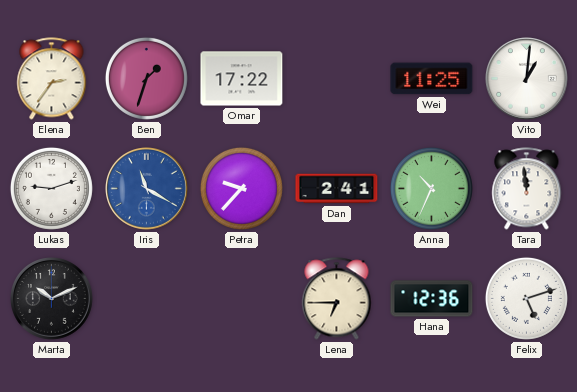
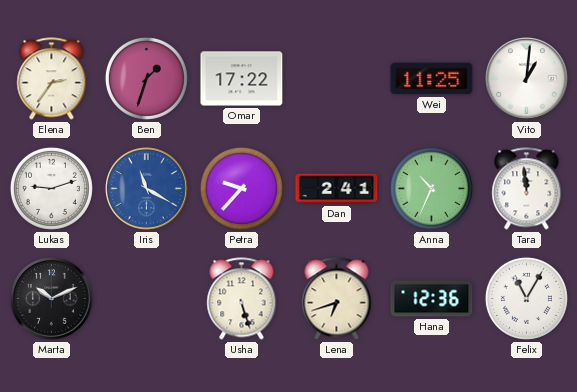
Usha: none -> 5:27
Lena: 6:45 -> 6:42
Felix: 5:12 -> 11:05
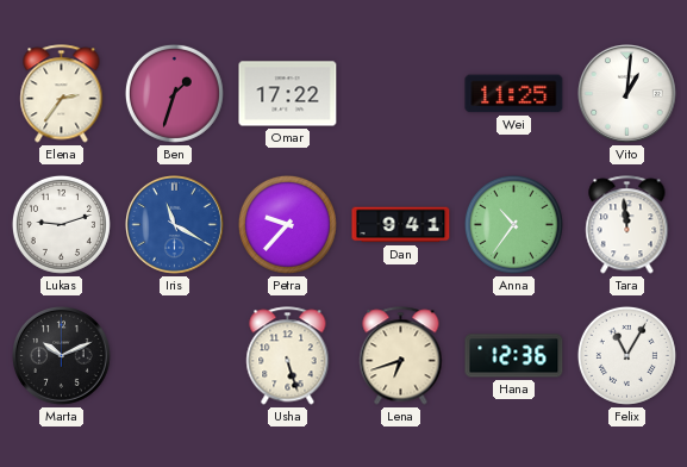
Dan: 2:41 -> 9:41
Anna: 10:34 -> 10:36
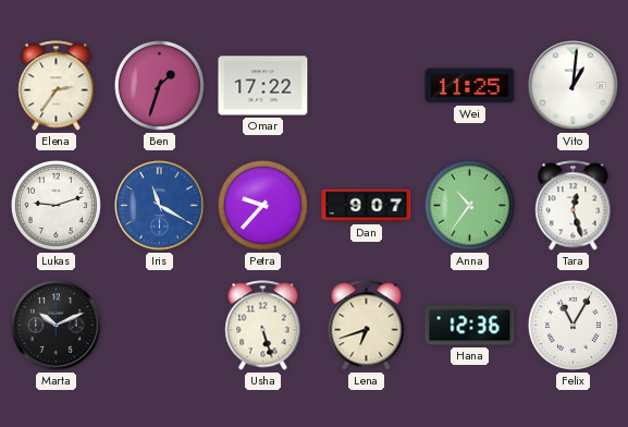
Dan: 9:41 -> 9:07
Tara: 11:59 -> 12:27
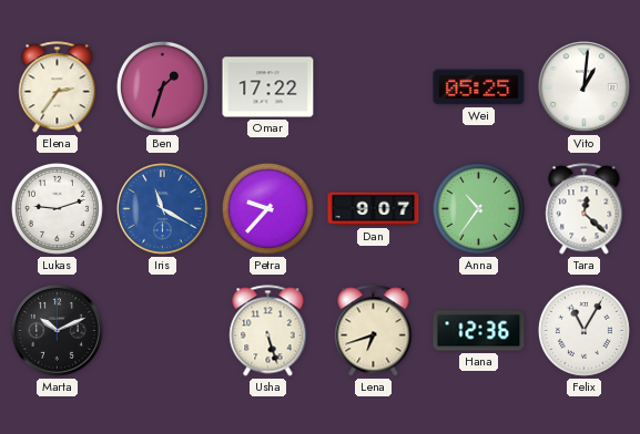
Wei: 11:25 -> 05:25
Tara: 12:27 -> 12:22
